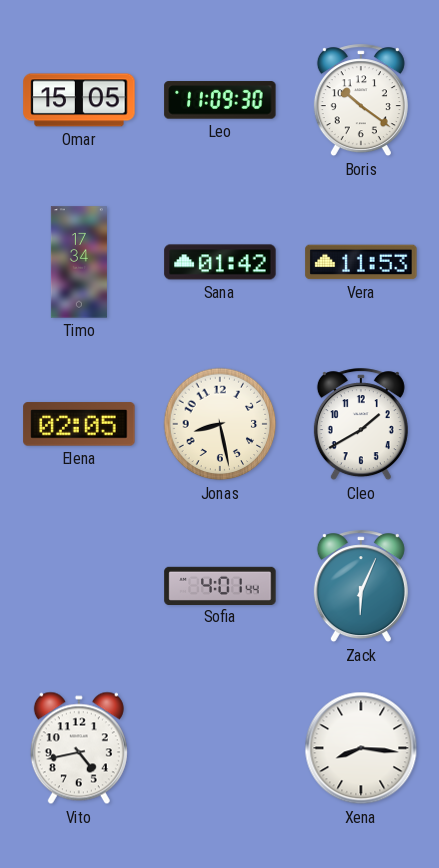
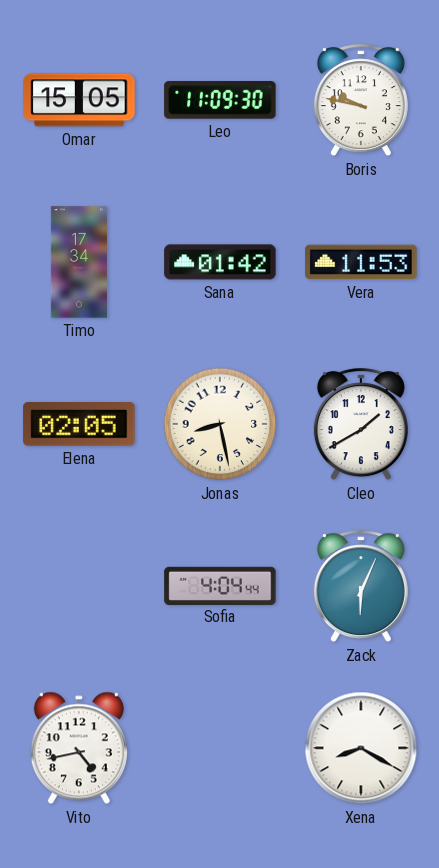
Boris: 10:21 -> 9:47
Sofia: 4:01 -> 4:04
Xena: 8:16 -> 8:20
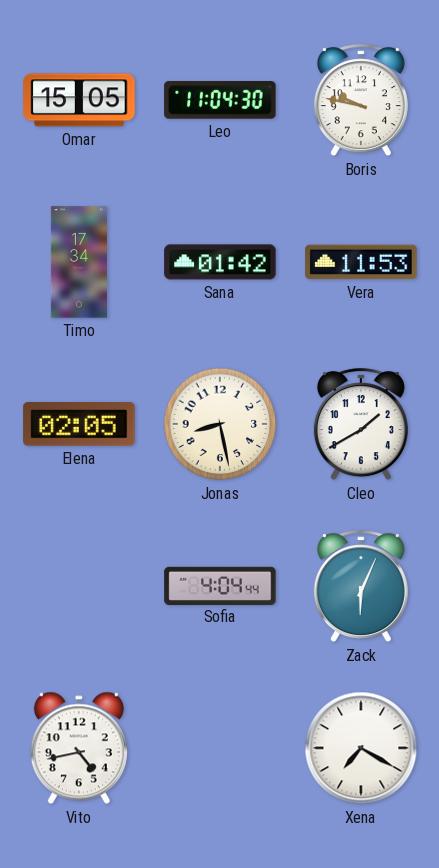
Leo: 11:09 -> 11:04
Xena: 8:20 -> 7:20
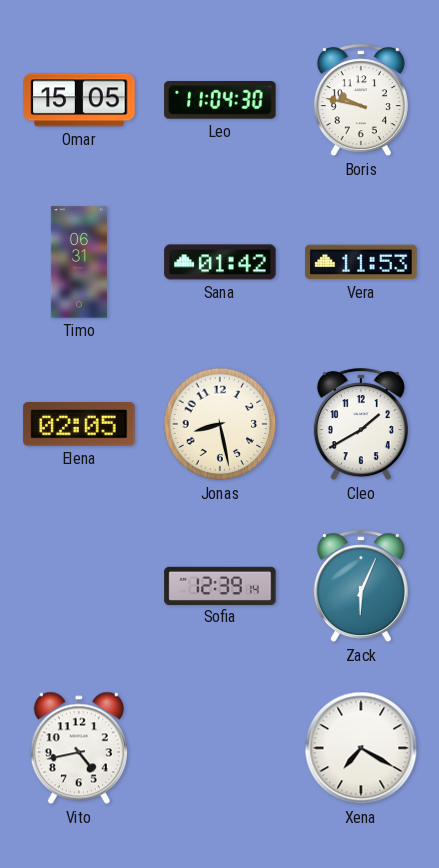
Timo: 17:34 -> 06:31
Sofia: 4:04 -> 12:39
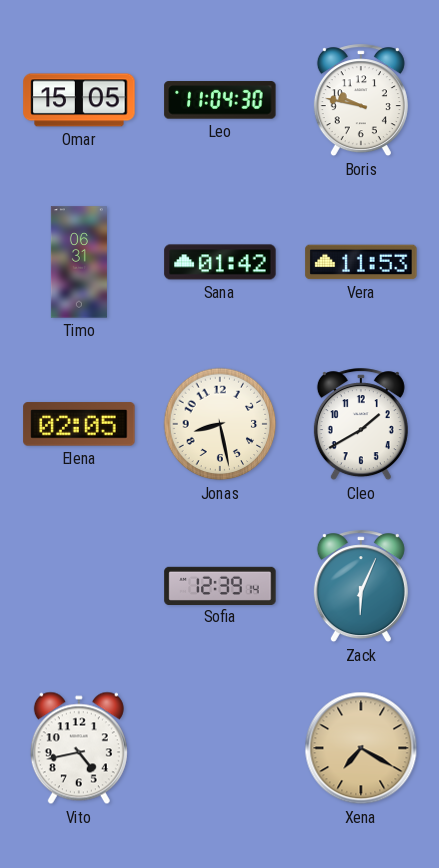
Xena dial: white -> champagne
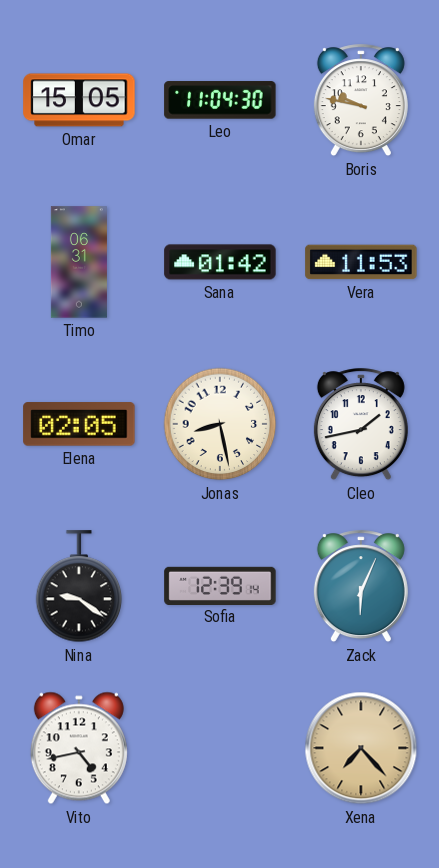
Cleo: 1:40 -> 1:43
Nina: none -> 9:21
Xena: 7:20 -> 7:23
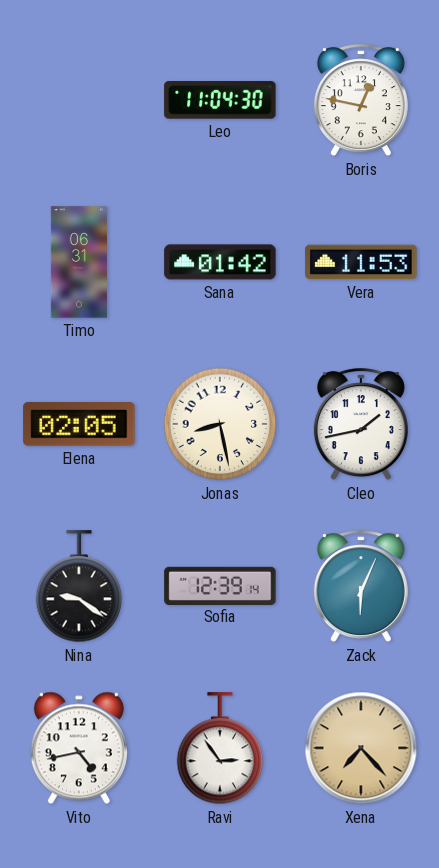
Omar: 15:05 -> none
Boris: 9:47 -> 12:47
Ravi: none -> 2:54
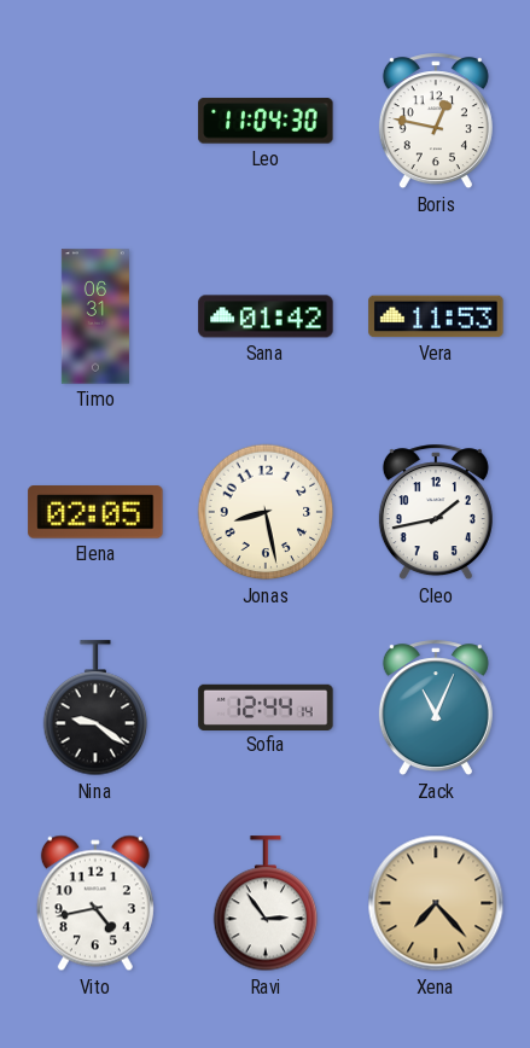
Sofia: 12:39 -> 12:44
Zack: 6:04 -> 11:04
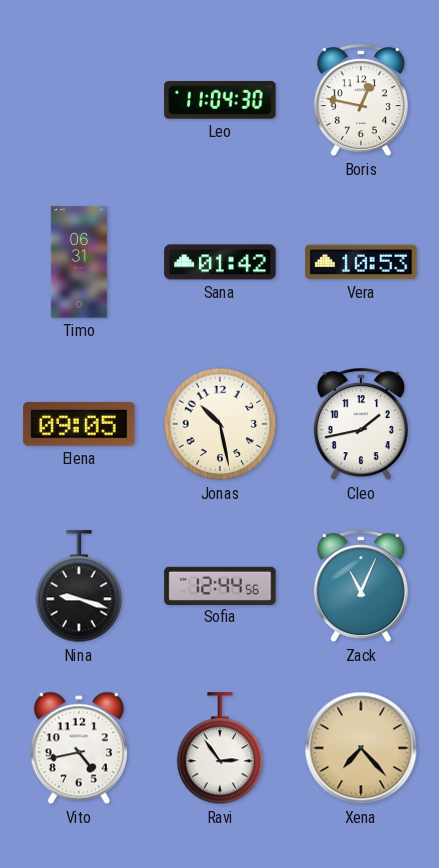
Vera: 11:53 -> 10:53
Elena: 02:05 -> 09:05
Jonas: 8:28 -> 10:28
Nina: 9:21 -> 9:18
Sofia: 12:44:14 -> 12:44:56
